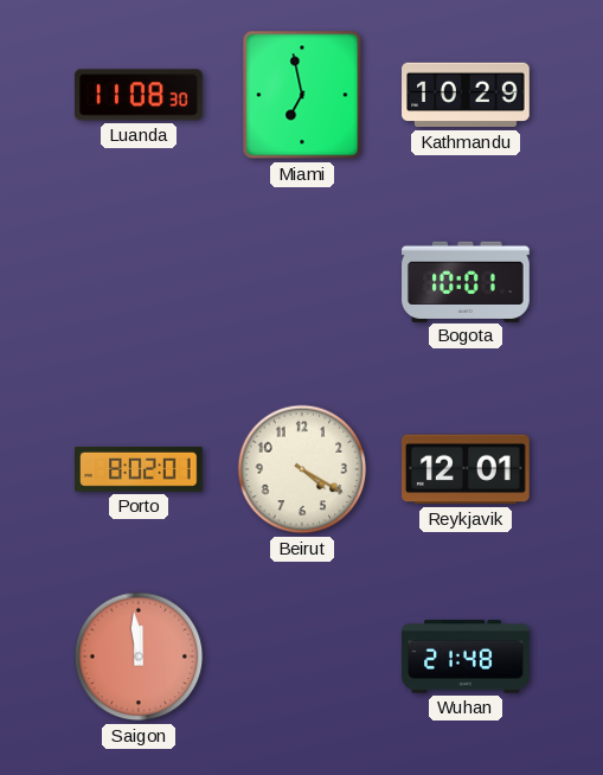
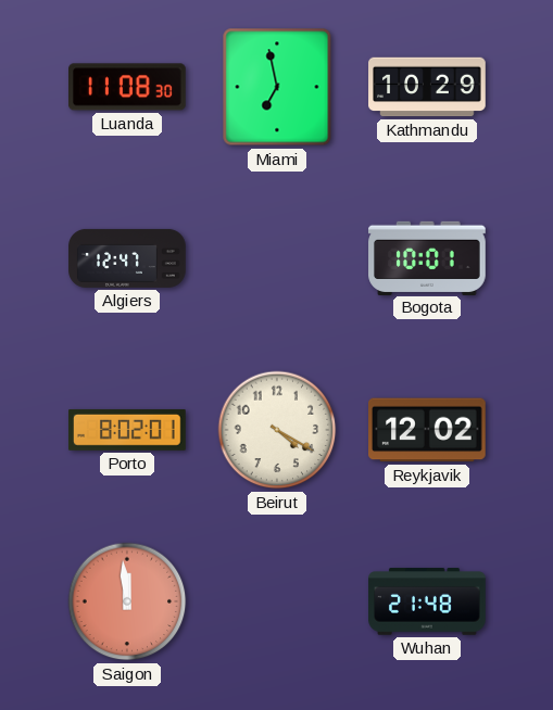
Algiers: none -> 12:47
Reykjavik: 12:01 -> 12:02
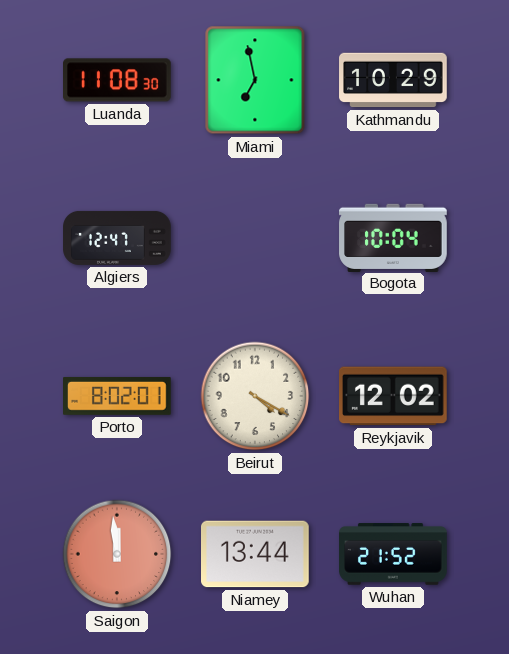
Bogota: 10:01 -> 10:04
Niamey: none -> 13:44
Wuhan: 21:48 -> 21:52
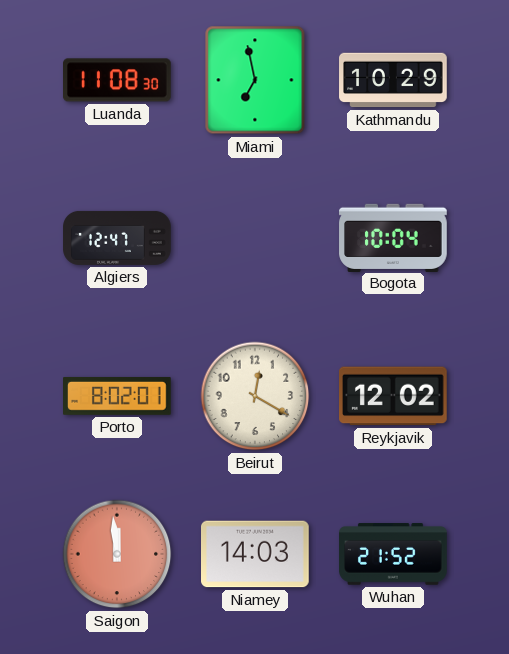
Beirut: 4:20 -> 12:20
Niamey: 13:44 -> 14:03
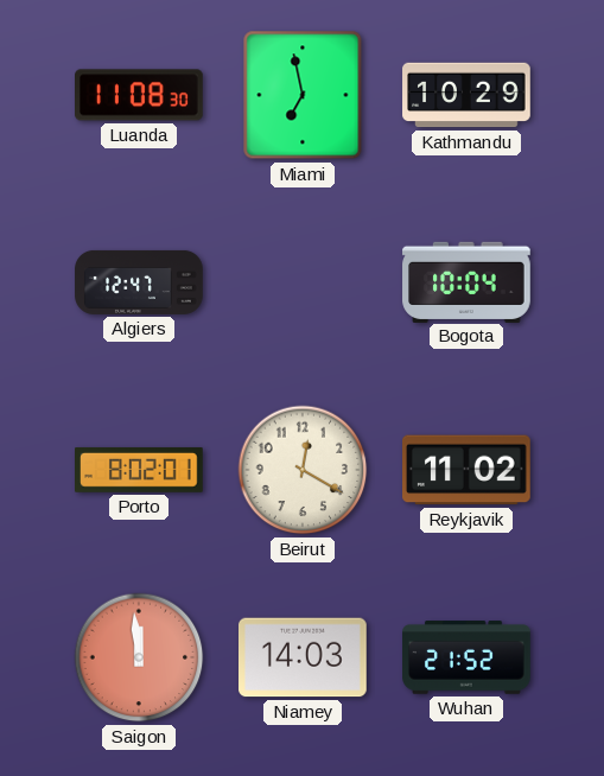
Reykjavik: 12:02 -> 11:02
